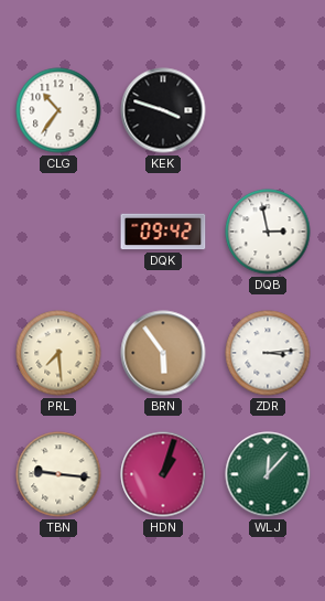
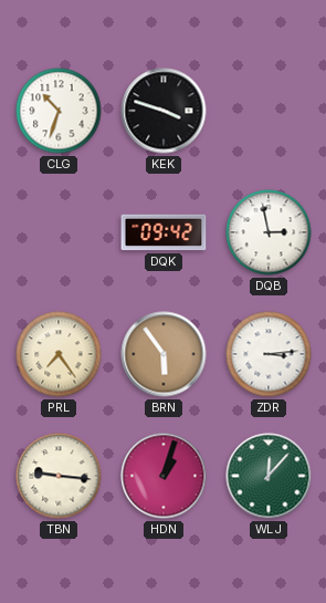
CLG: 10:36 -> 10:33
PRL: 7:29 -> 7:24
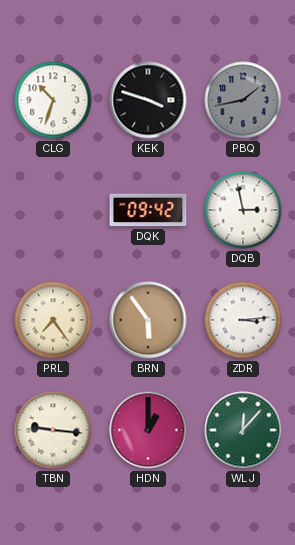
PBQ: none -> 1:43
HDN: 1:03 -> 1:00
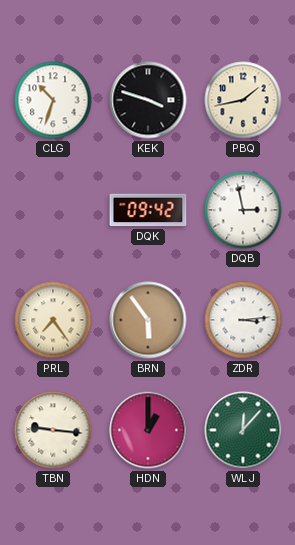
PBQ dial: grey -> cream
